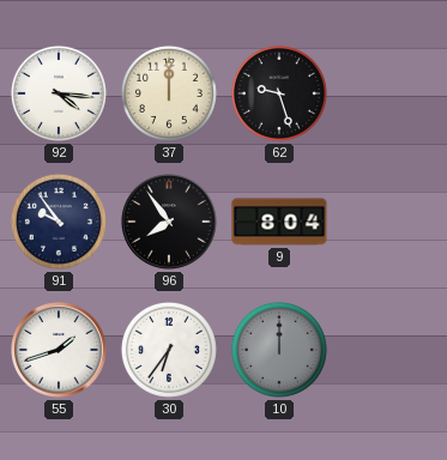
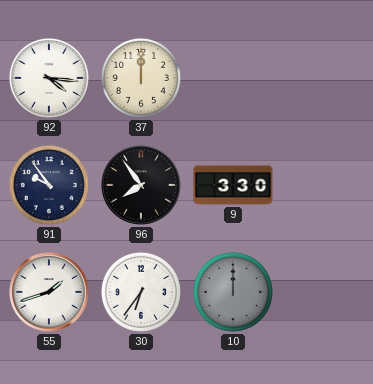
62: 9:27 -> none
9: 8:04 -> 3:30
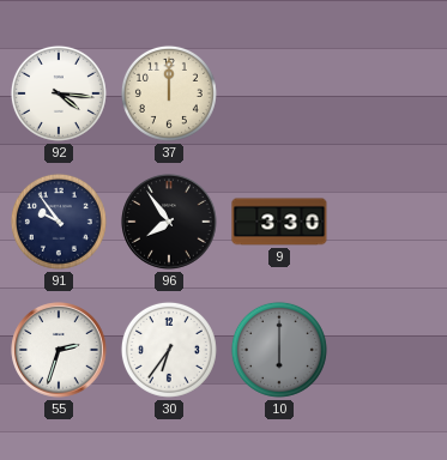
55: 1:42 -> 2:33
10: 12:00 -> 6:00
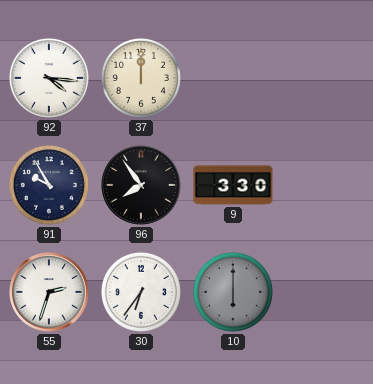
91: 9:54 -> 9:55
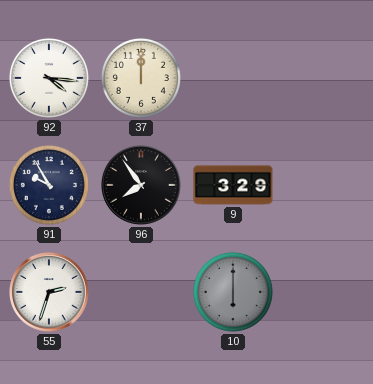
9: 3:30 -> 3:29
30: 6:36 -> none
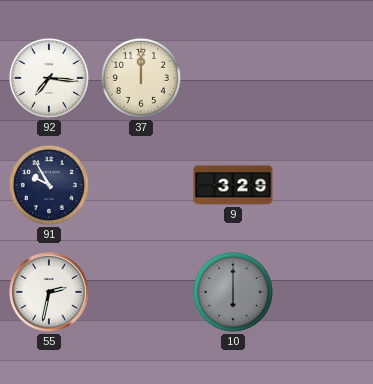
92: 4:16 -> 7:16
96: 7:54 -> none
55: 2:33 -> 2:32
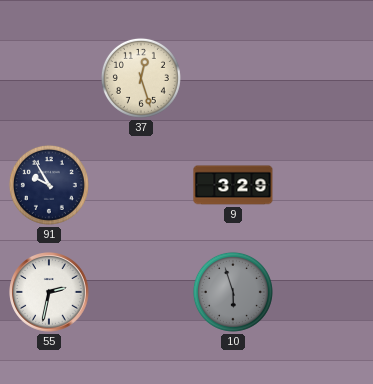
92: 7:16 -> none
37: 12:00 -> 12:27
10: 6:00 -> 5:57
